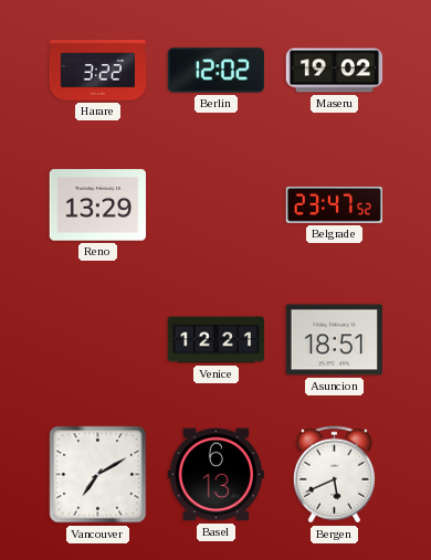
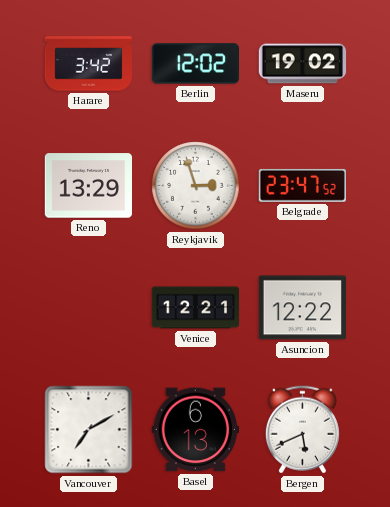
Harare: 3:22 -> 3:42
Reykjavik: none -> 2:57
Asuncion: 18:51 -> 12:22
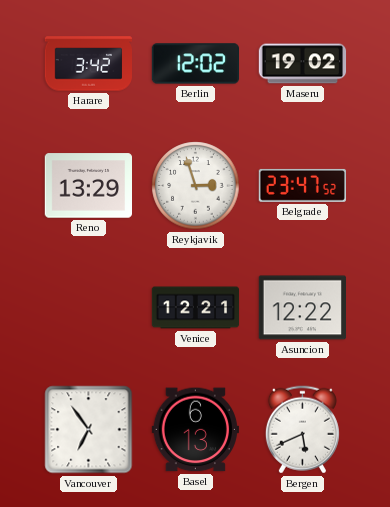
Vancouver: 7:10 -> 6:54
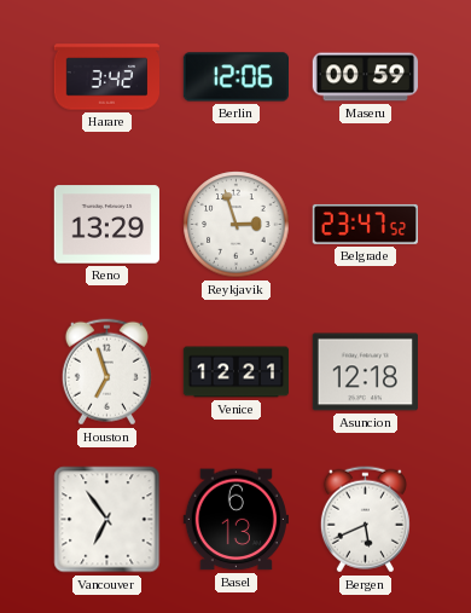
Berlin: 12:02 -> 12:06
Maseru: 19:02 -> 00:59
Houston: none -> 6:57
Asuncion: 12:22 -> 12:18
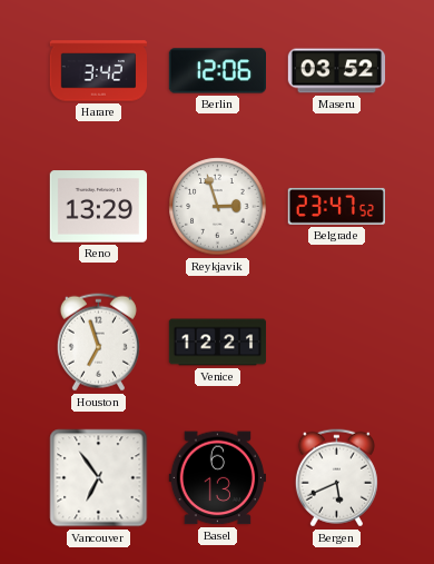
Maseru: 00:59 -> 03:52
Asuncion: 12:18 -> none
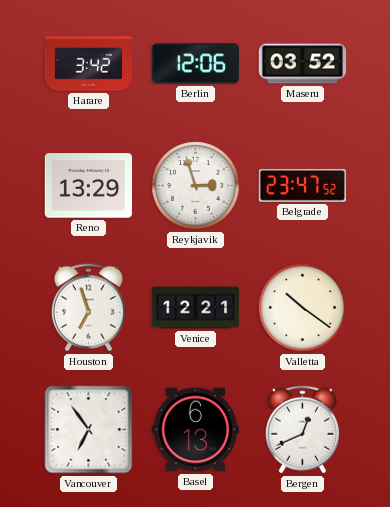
Valletta: none -> 10:21
Bergen: 5:41 -> 12:41
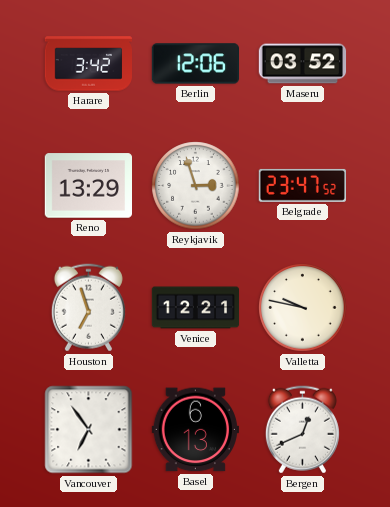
Valletta: 10:21 -> 9:47
